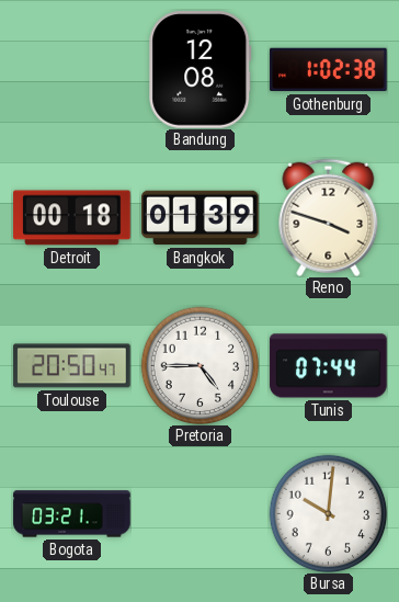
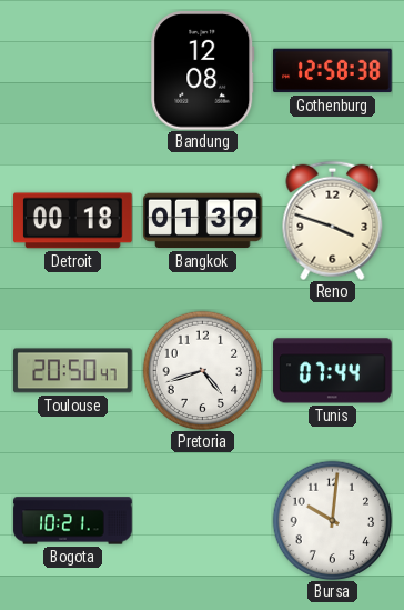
Gothenburg: 1:02 -> 12:58
Pretoria: 4:45 -> 4:42
Bogota: 03:21 -> 10:21
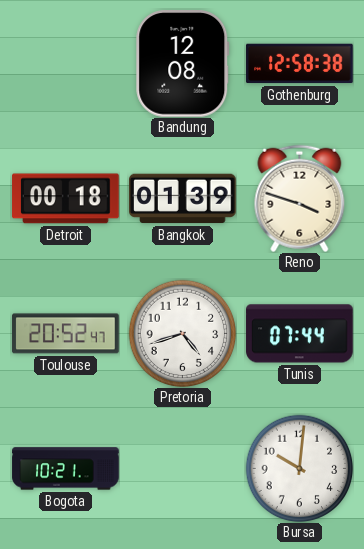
Toulouse: 20:50 -> 20:52
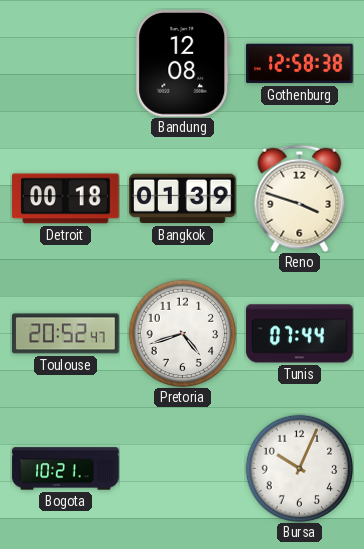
Bursa: 10:01 -> 10:04
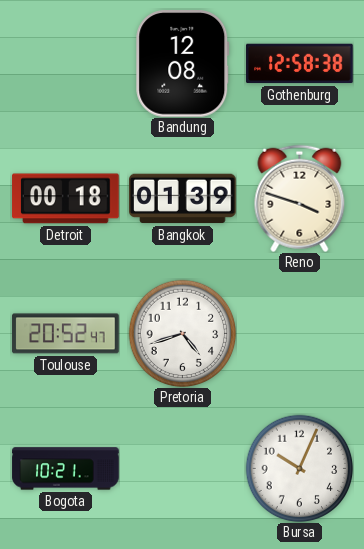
Tunis: 07:44 -> none
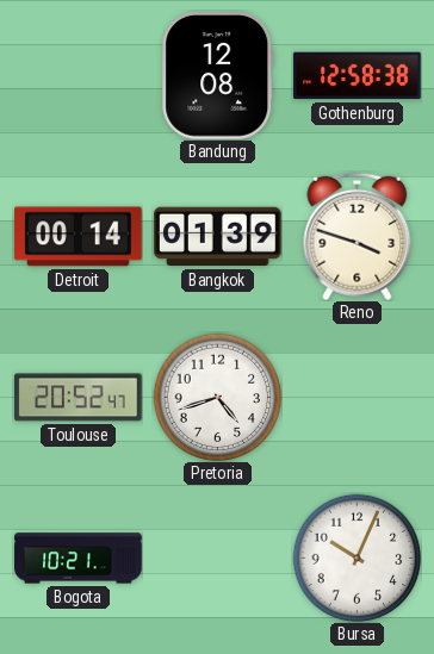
Detroit: 00:18 -> 00:14
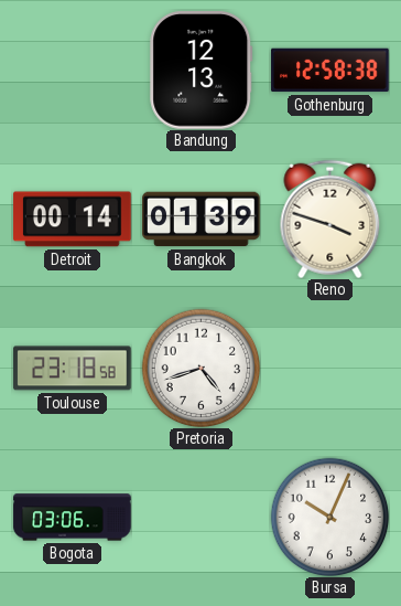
Bandung: 12:08 -> 12:13
Toulouse: 20:52 -> 23:18
Bogota: 10:21 -> 03:06
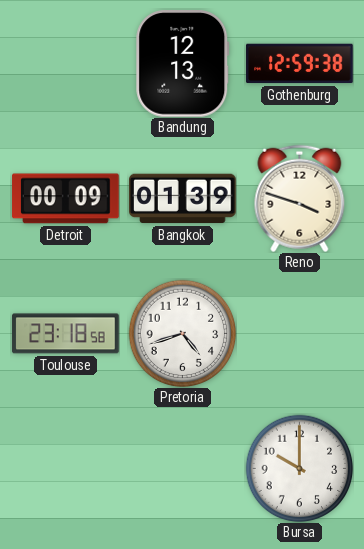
Gothenburg: 12:58 -> 12:59
Detroit: 00:14 -> 00:09
Bogota: 03:06 -> none
Bursa: 10:04 -> 10:00
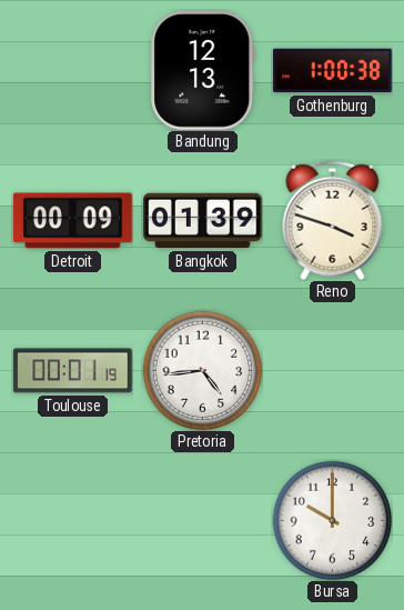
Gothenburg: 12:59 -> 1:00
Toulouse: 23:18 -> 00:01
Pretoria: 4:42 -> 4:44
